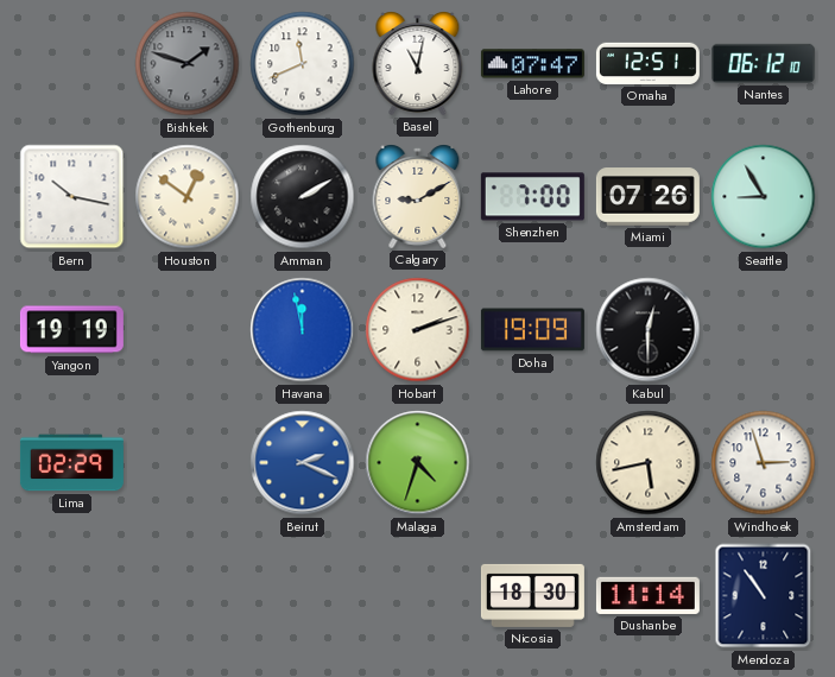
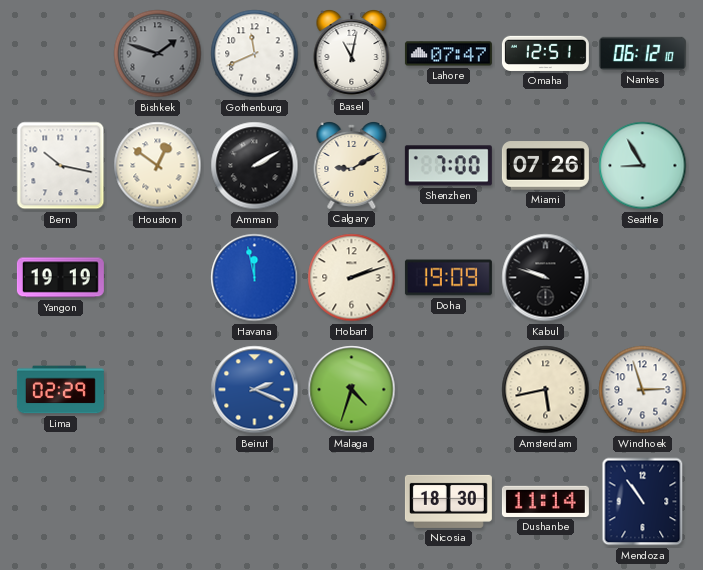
Kabul: 12:30 -> 9:48
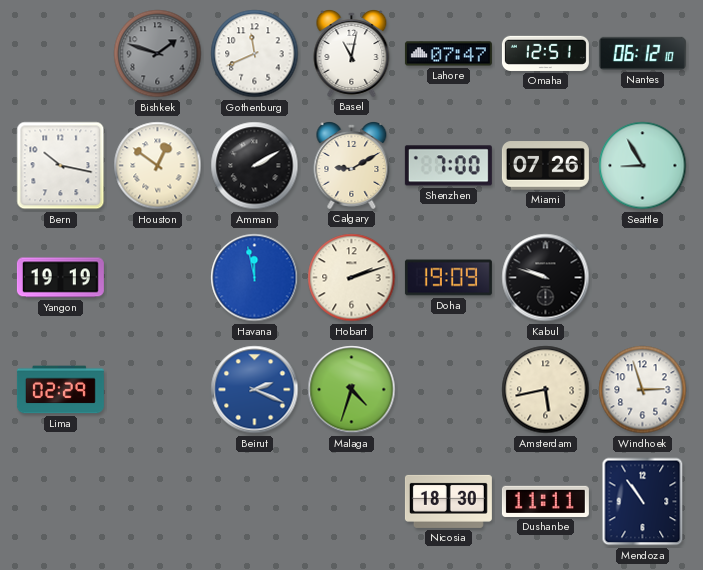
Dushanbe: 11:14 -> 11:11
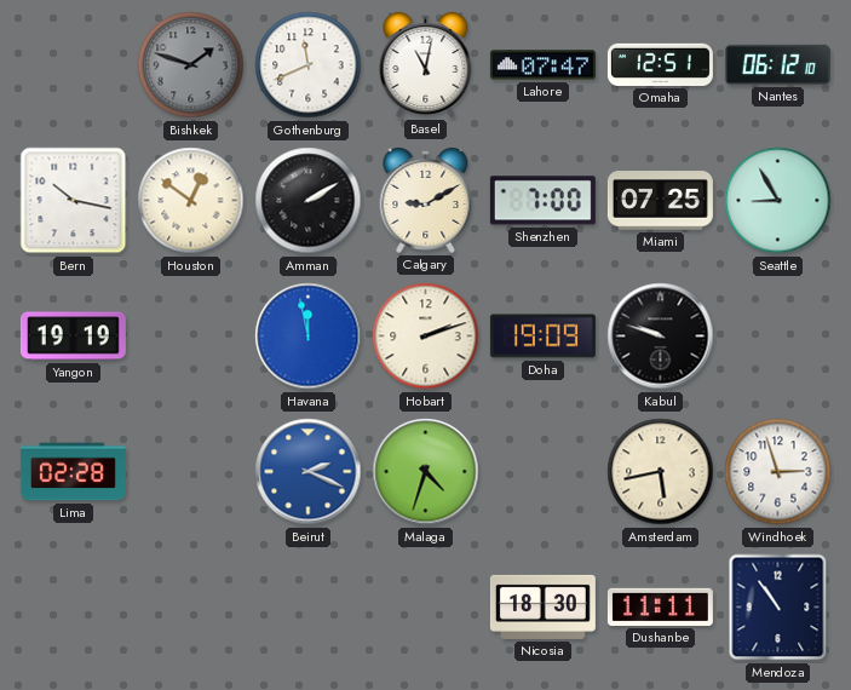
Miami: 07:26 -> 07:25
Lima: 02:29 -> 02:28
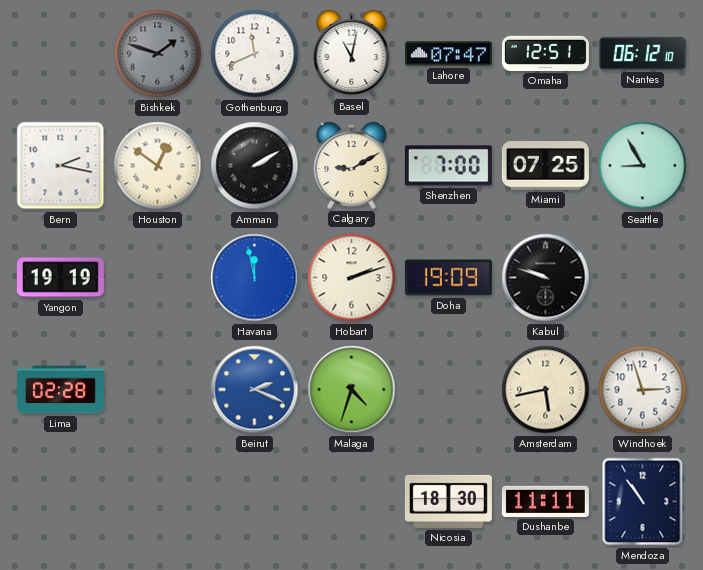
Bern: 10:17 -> 2:17
